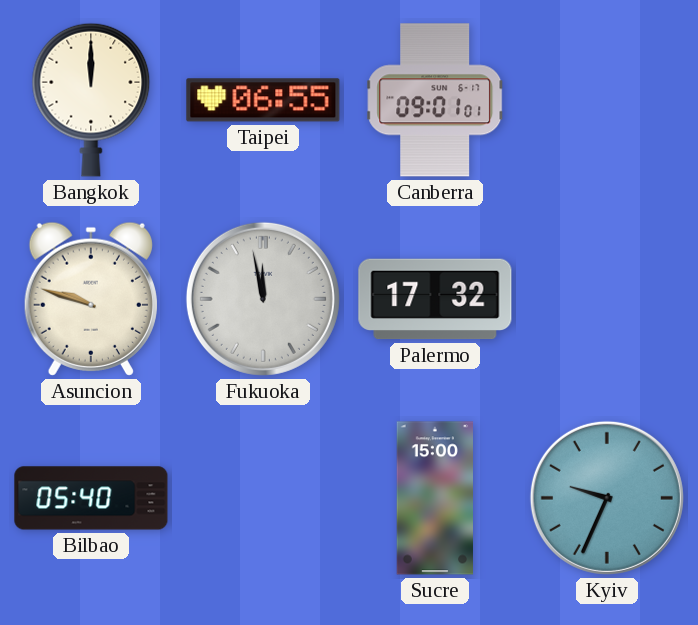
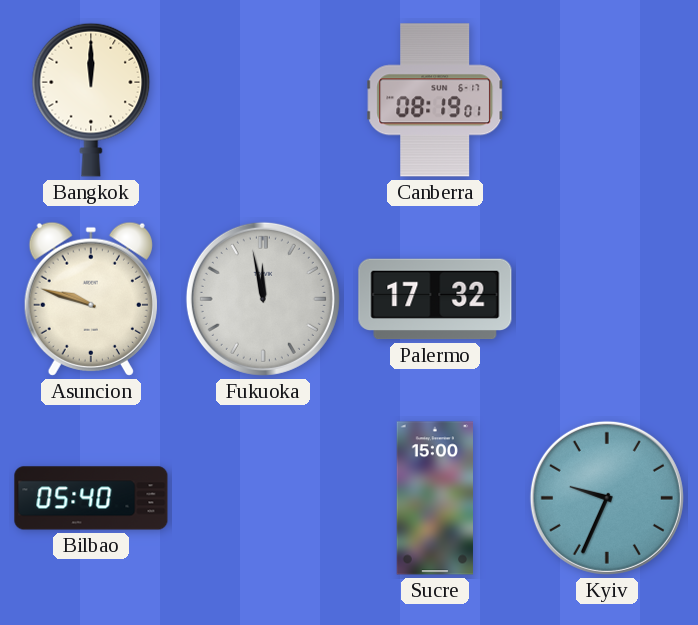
Taipei: 06:55 -> none
Canberra: 09:01 -> 08:19
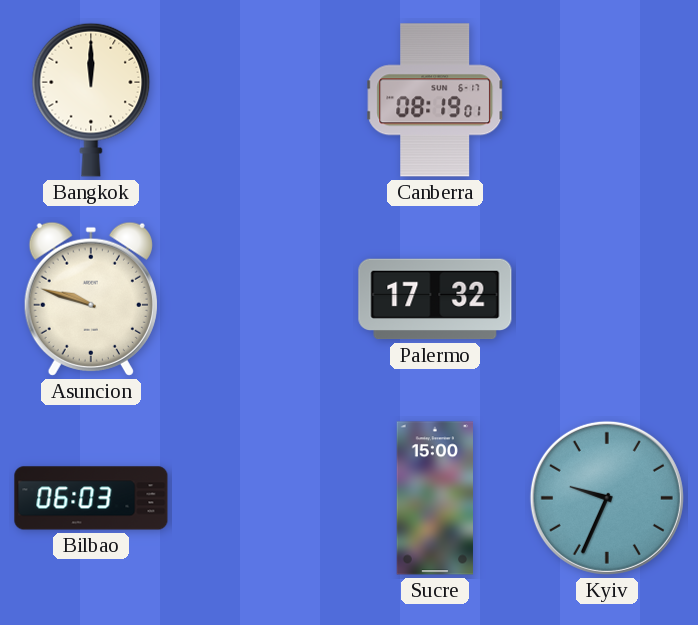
Fukuoka: 11:58 -> none
Bilbao: 05:40 -> 06:03
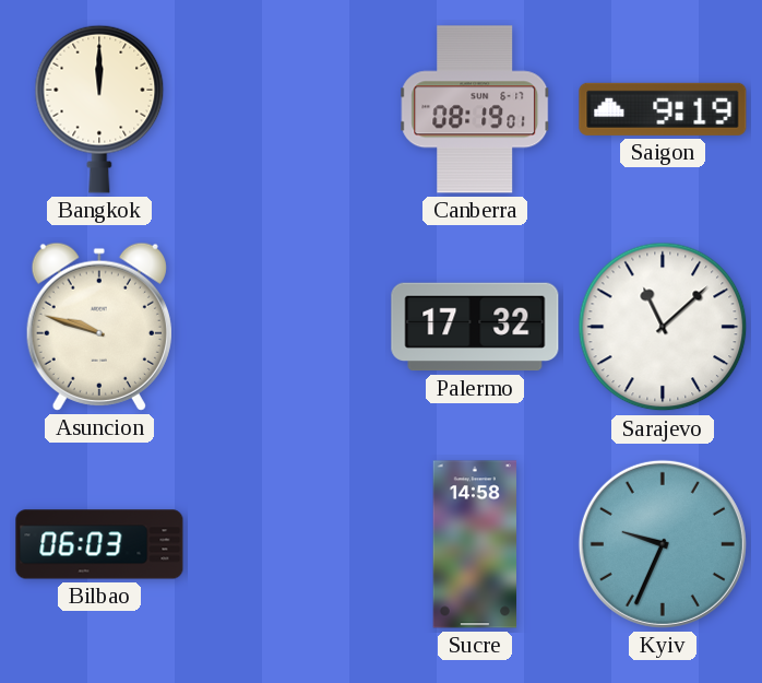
Saigon: none -> 9:19
Sarajevo: none -> 11:08
Sucre: 15:00 -> 14:58
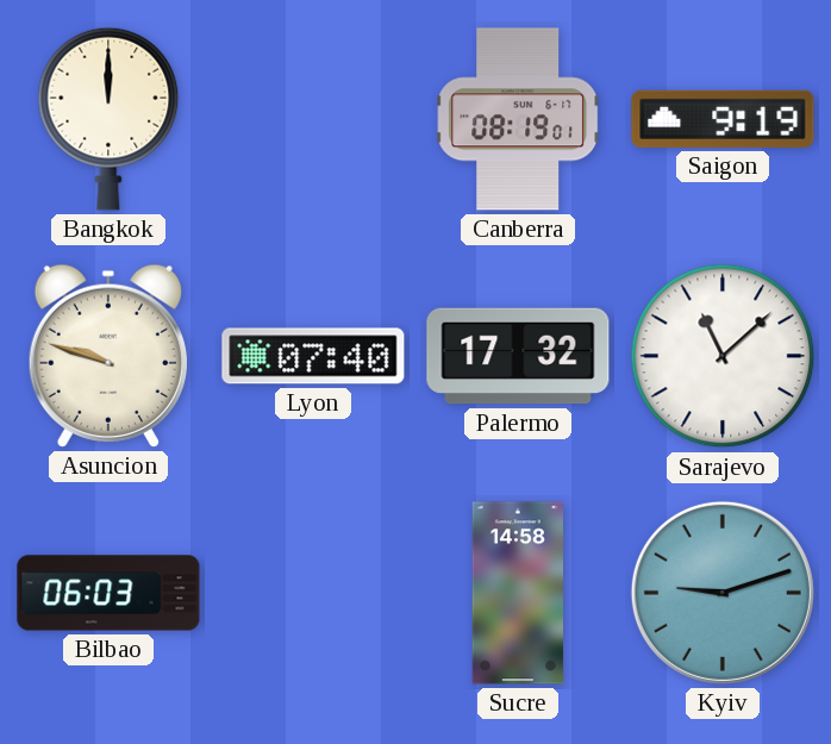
Lyon: none -> 07:40
Kyiv: 9:34 -> 9:12
